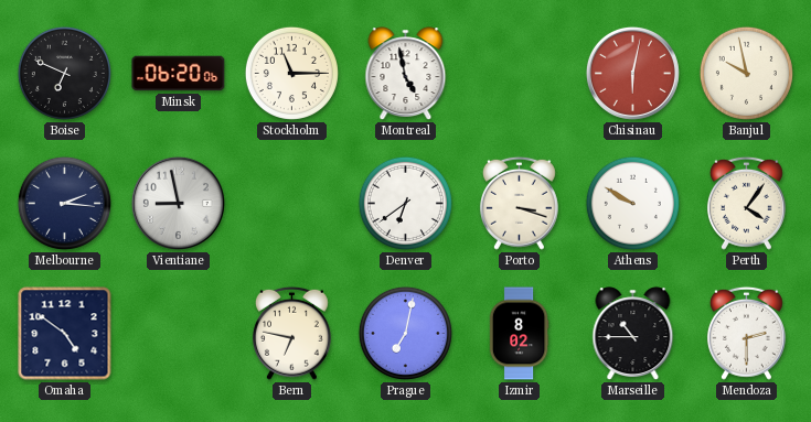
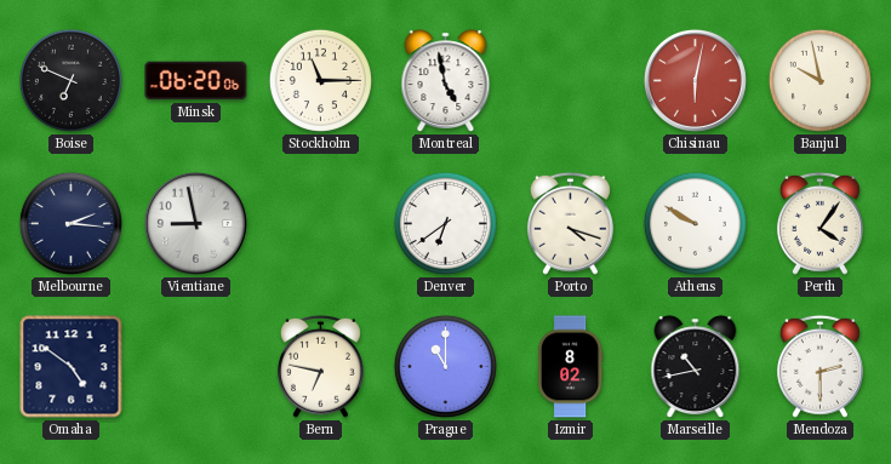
Porto: 3:18 -> 4:18
Prague: 7:02 -> 11:00
Marseille: 10:45 -> 10:43
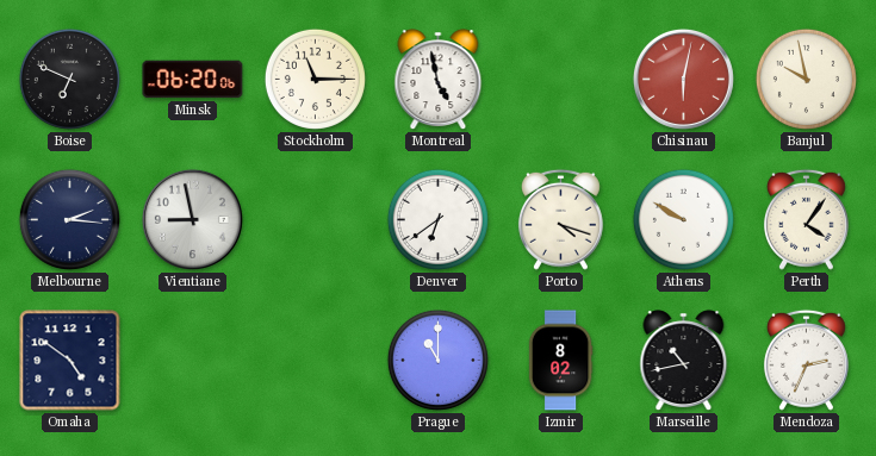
Bern: 6:47 -> none
Mendoza: 2:30 -> 2:34
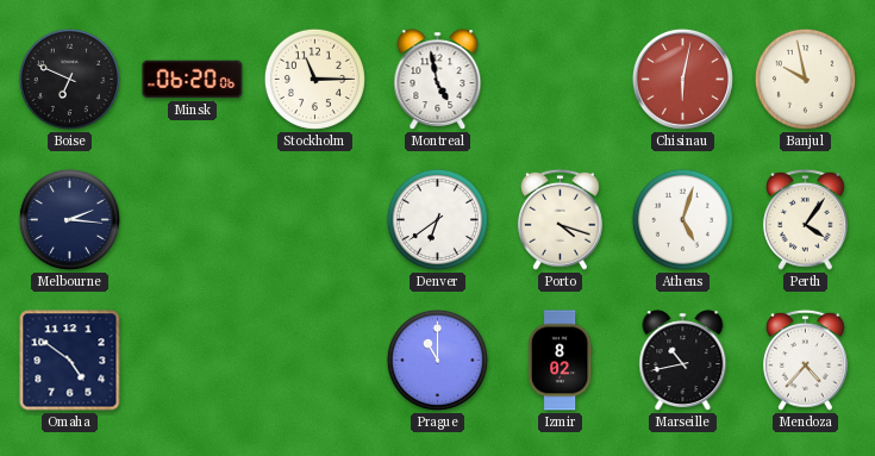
Vientiane: 8:58 -> none
Athens: 9:50 -> 5:03
Mendoza: 2:34 -> 4:37
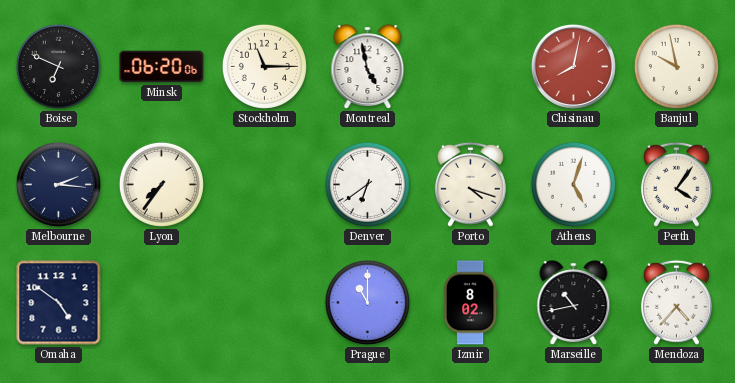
Chisinau: 6:02 -> 8:02
Lyon: none -> 7:36
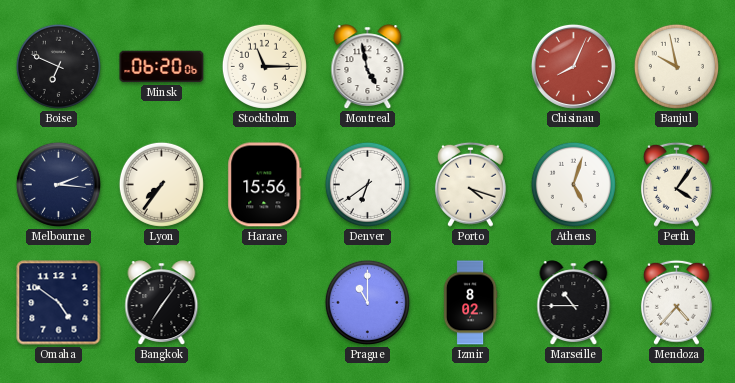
Chisinau: 8:02 -> 8:04
Harare: none -> 15:56
Bangkok: none -> 7:06
Marseille: 10:43 -> 10:45
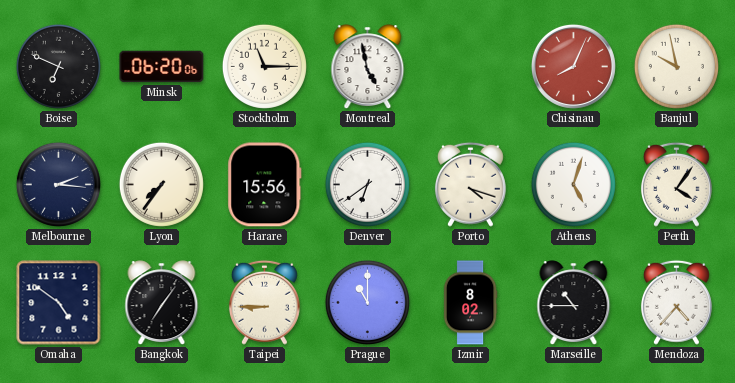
Taipei: none -> 8:45
